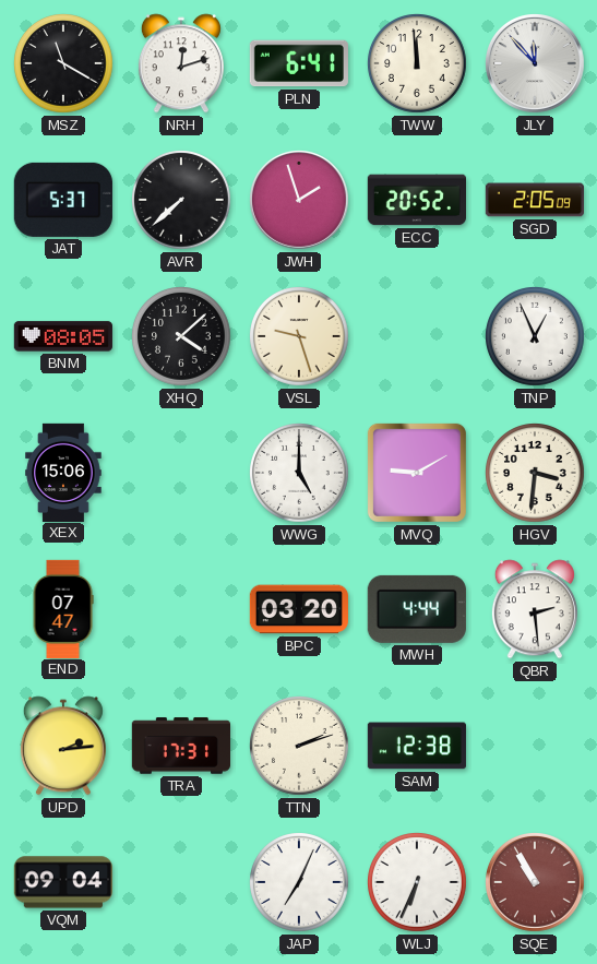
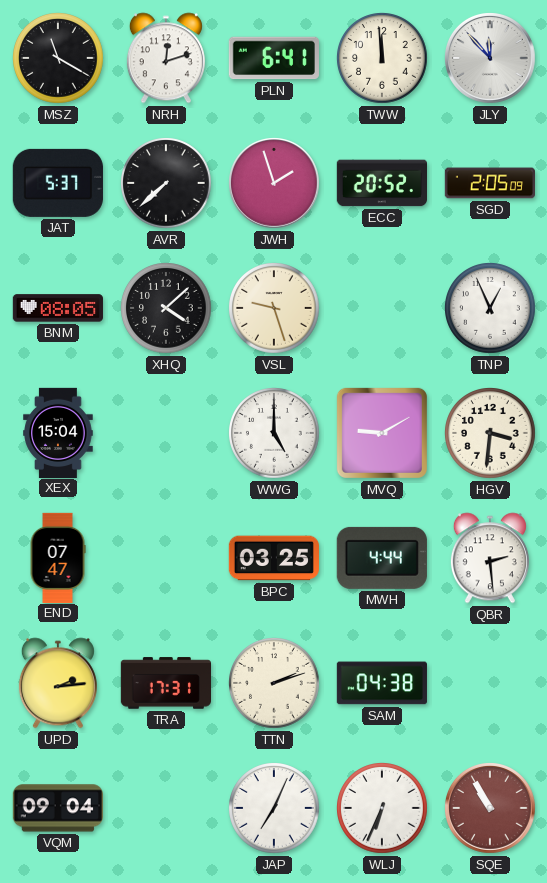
XEX: 15:06 -> 15:04
BPC: 03:20 -> 03:25
SAM: 12:38 -> 04:38
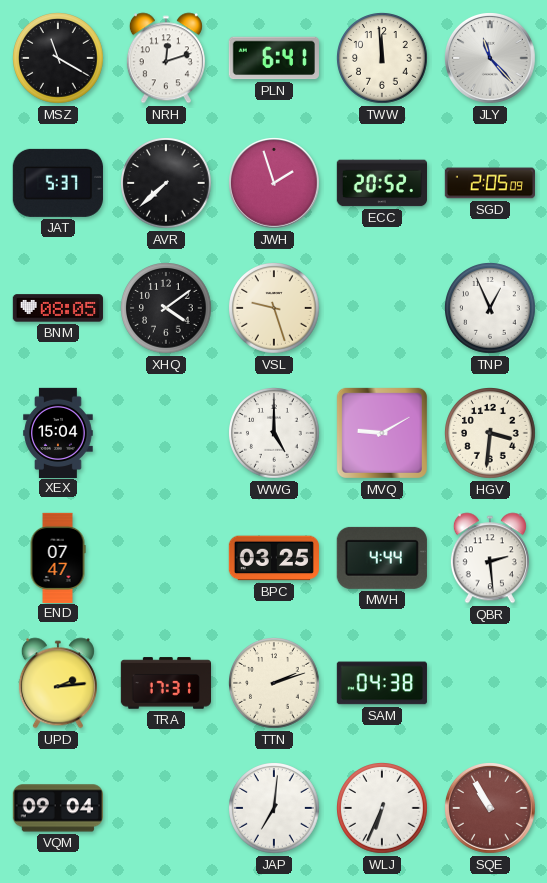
JLY: 11:53 -> 11:23
XHQ: 4:08 -> 4:09
JAP: 7:04 -> 7:01
